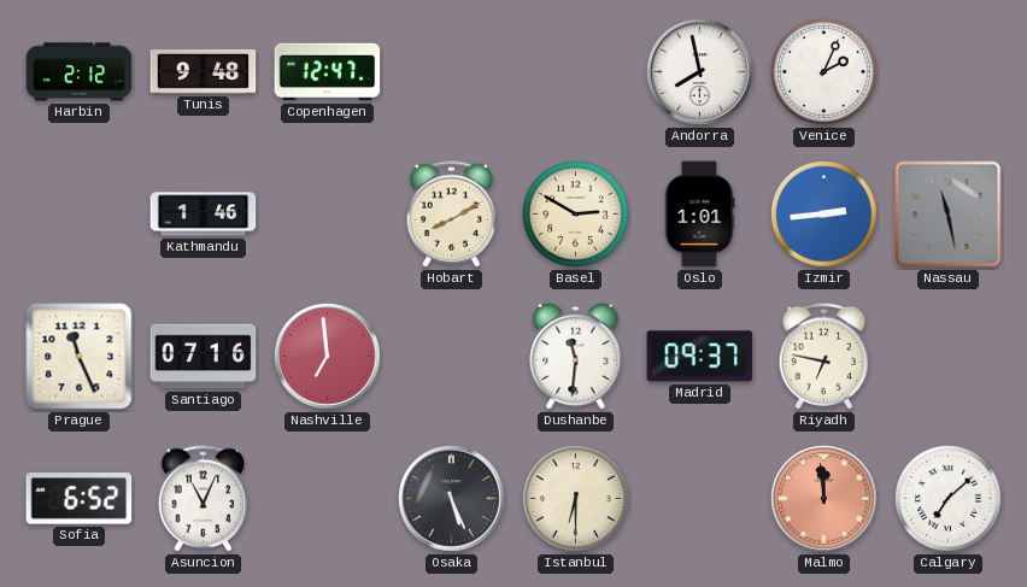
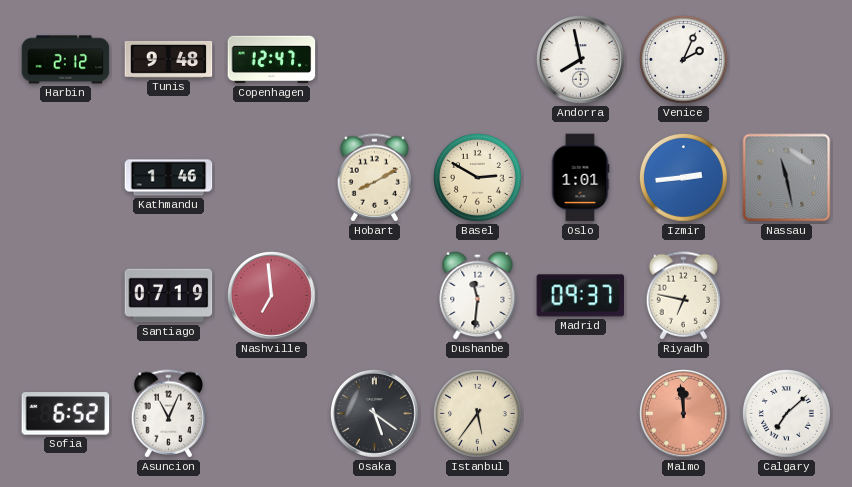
Prague: 11:26 -> none
Santiago: 07:16 -> 07:19
Osaka: 5:26 -> 5:21
Istanbul: 6:30 -> 5:36
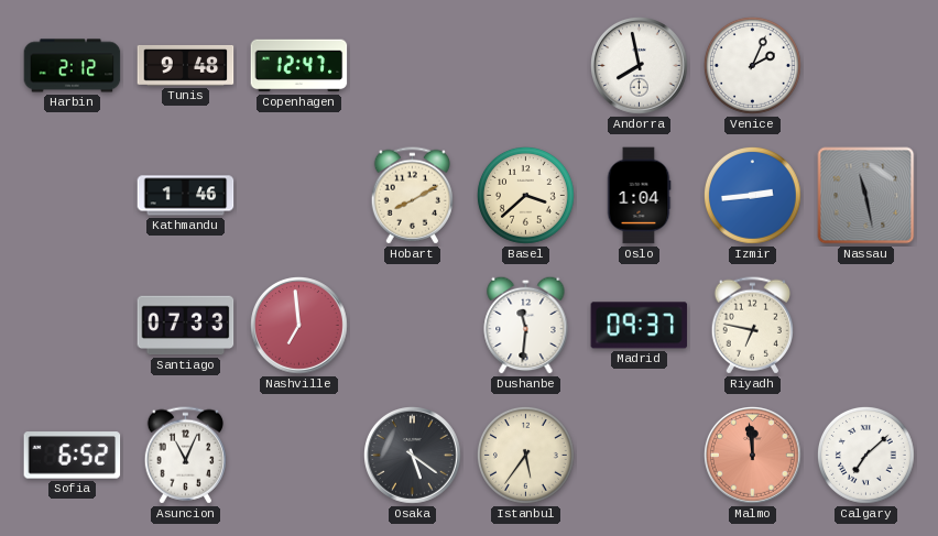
Basel: 2:50 -> 3:38
Oslo: 1:01 -> 1:04
Santiago: 07:19 -> 07:33
